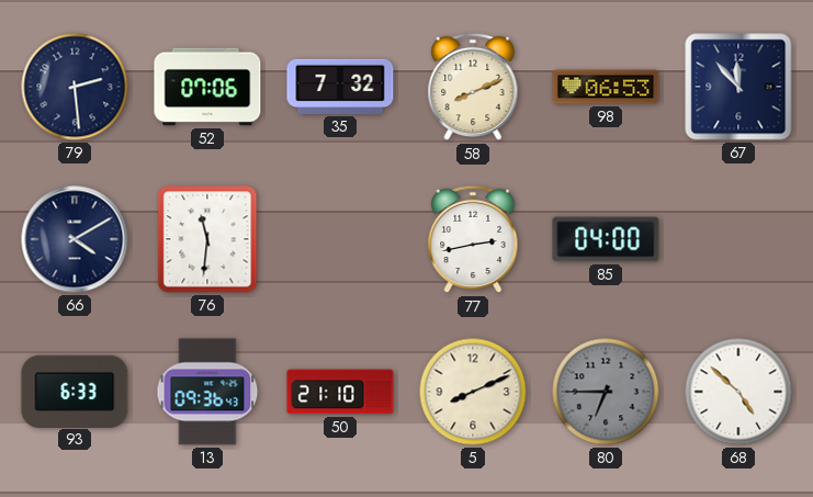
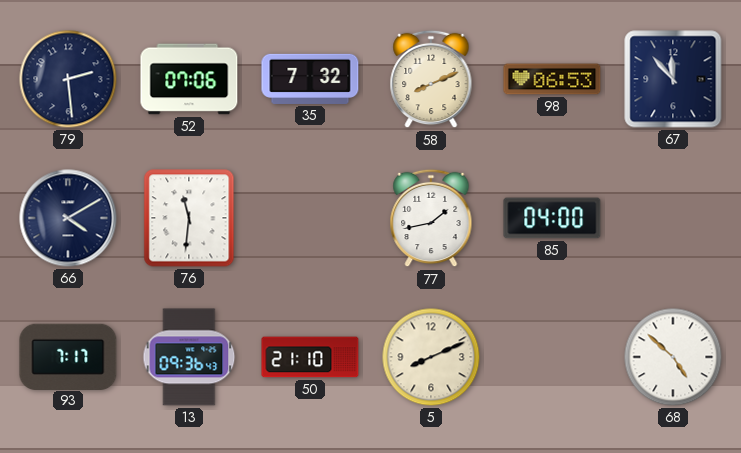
77: 2:43 -> 1:43
93: 6:33 -> 7:17
80: 6:45 -> none
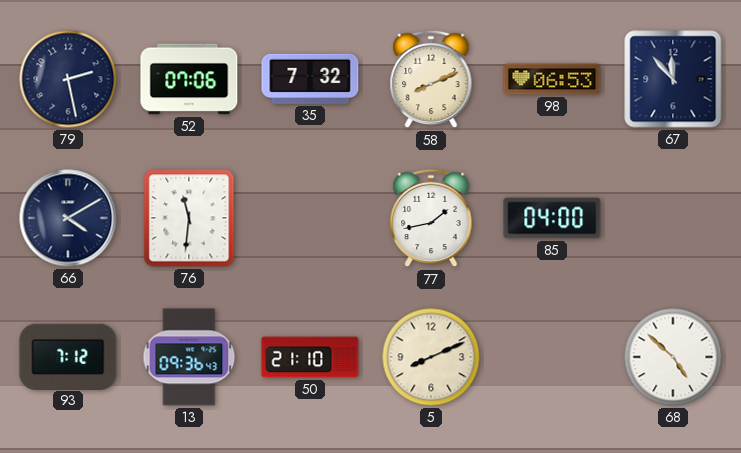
79: 2:29 -> 2:28
93: 7:17 -> 7:12
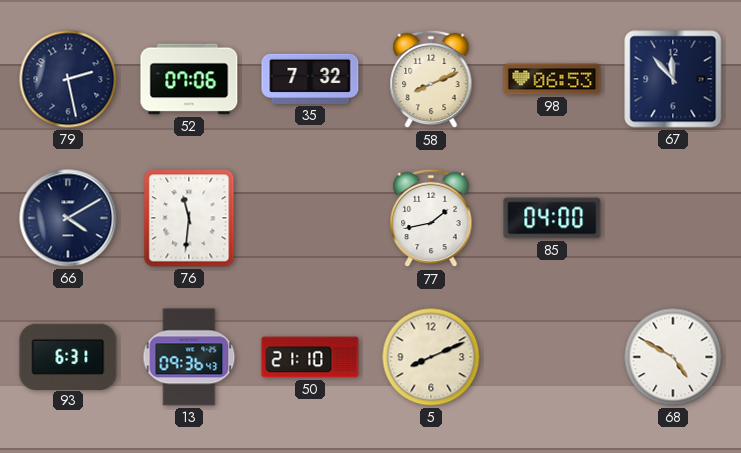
93: 7:12 -> 6:31
68: 4:52 -> 4:50
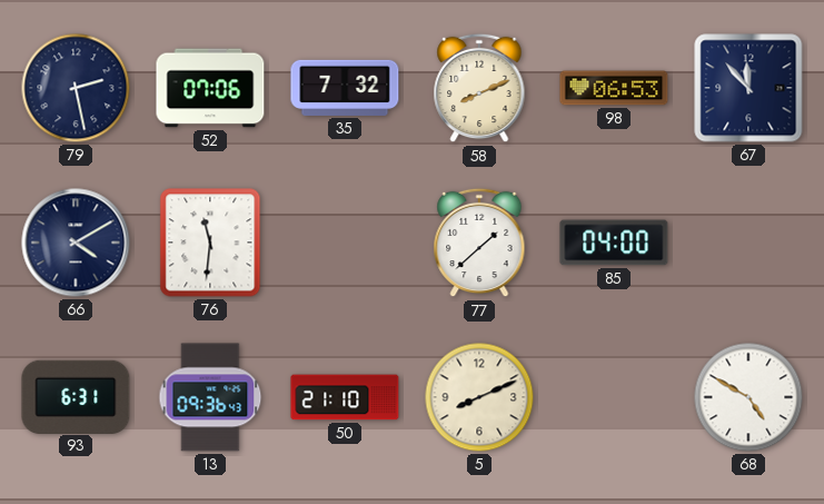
77: 1:43 -> 1:38
